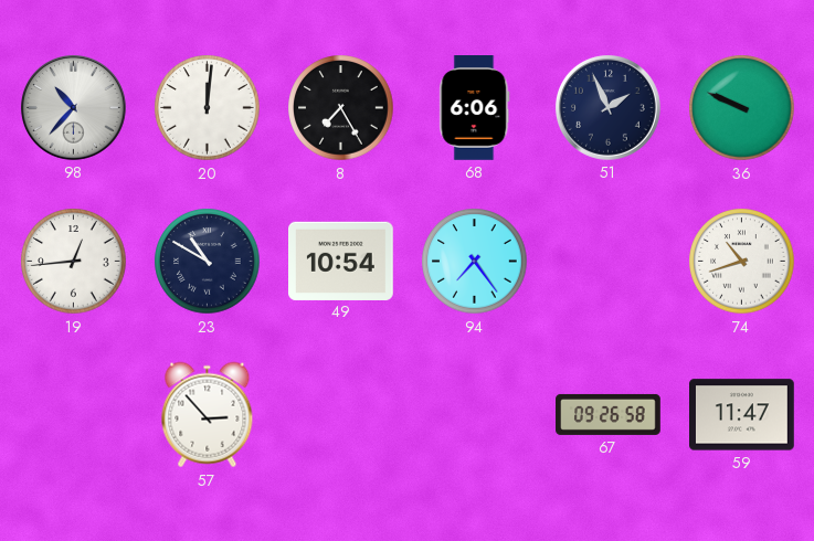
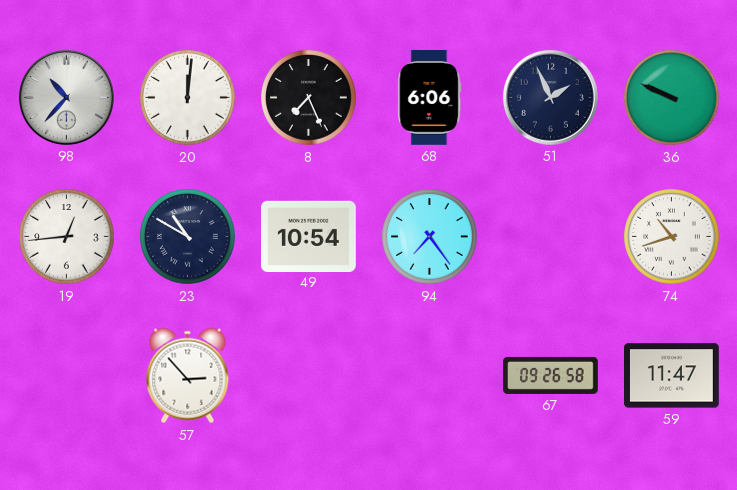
8: 7:25 -> 7:26
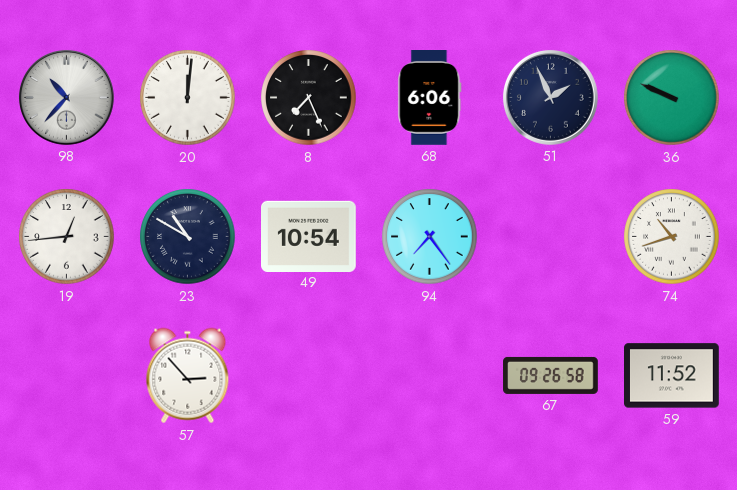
59: 11:47 -> 11:52
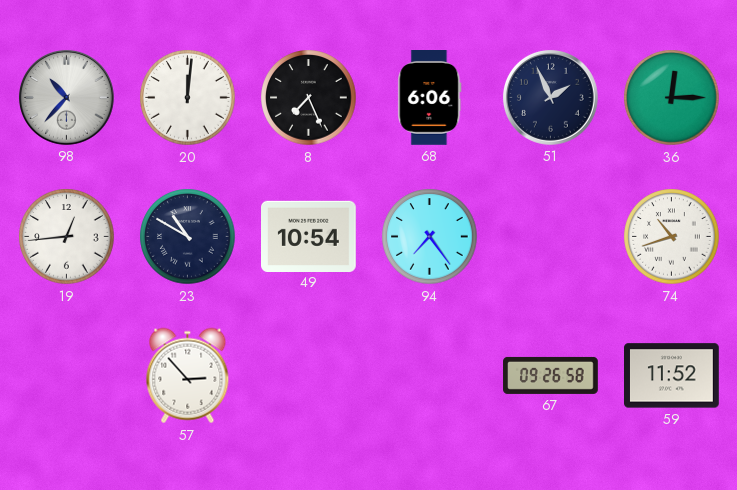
36: 9:49 -> 12:15
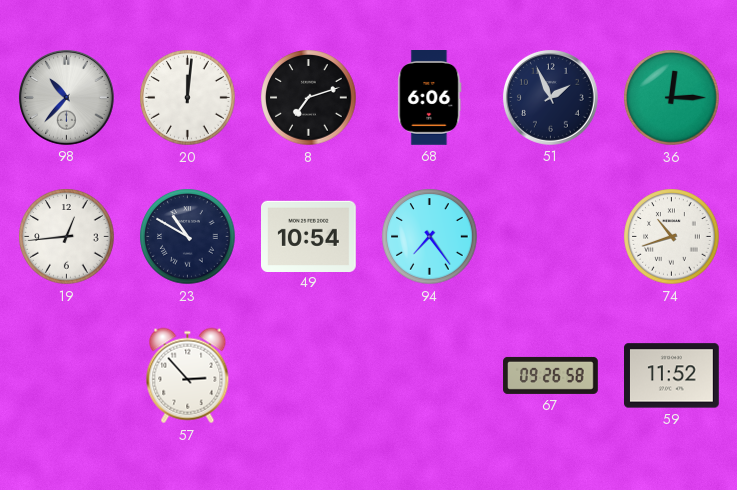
8: 7:26 -> 7:12
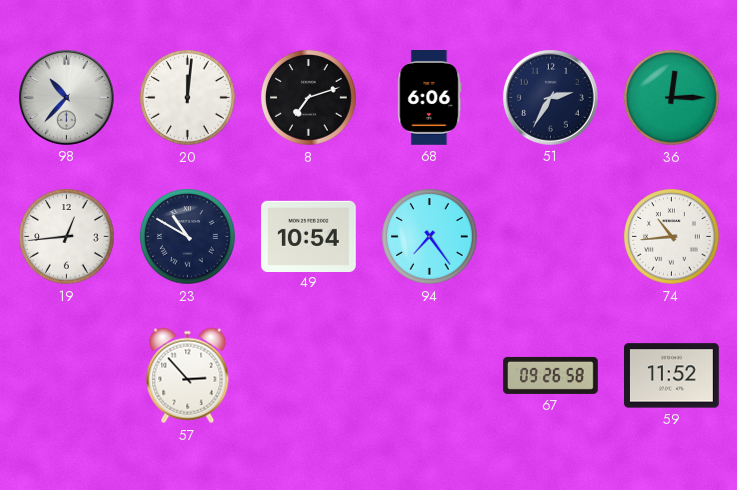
51: 1:56 -> 2:35
74: 10:42 -> 10:44
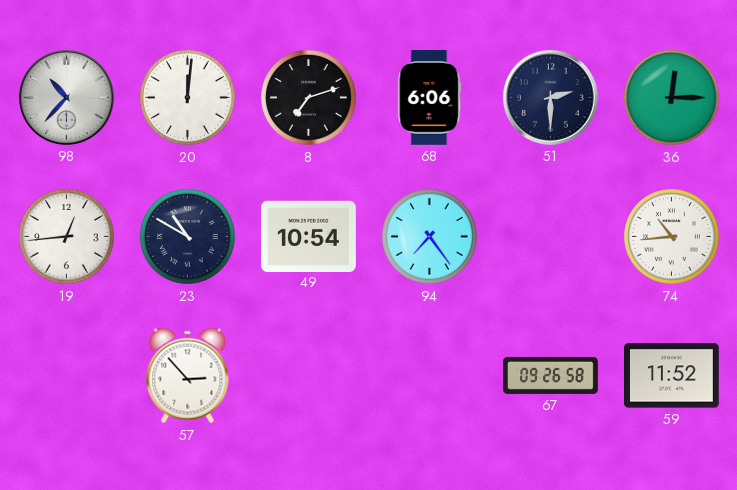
51: 2:35 -> 2:30
